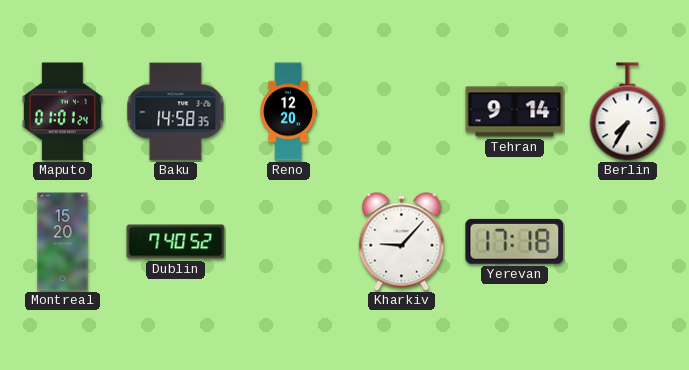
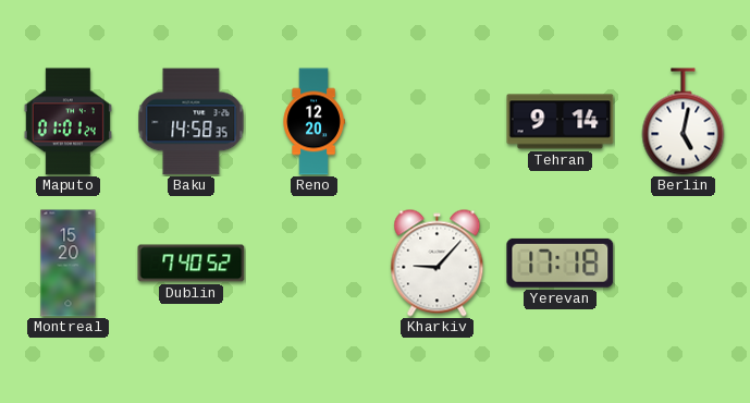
Berlin: 7:35 -> 5:02
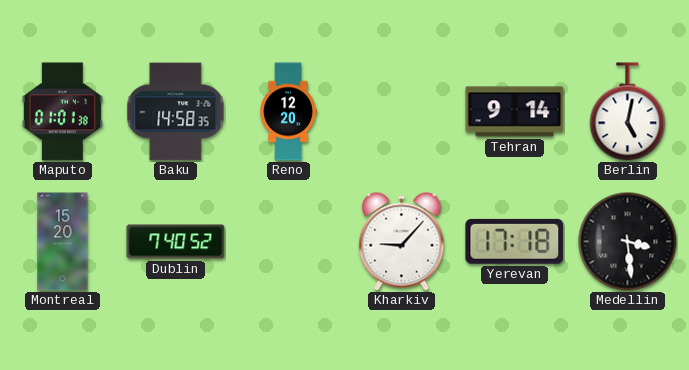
Maputo: 01:01:24 -> 01:01:38
Medellin: none -> 3:29
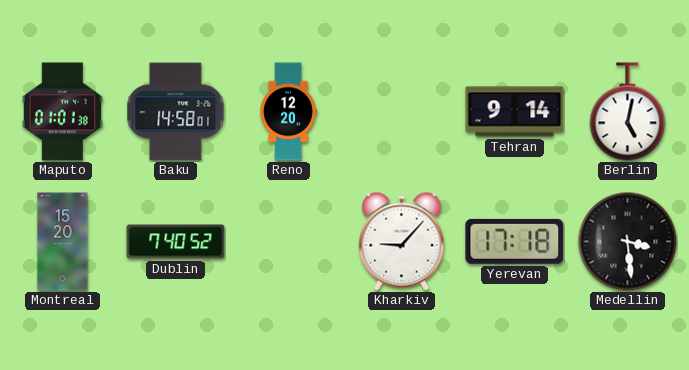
Baku: 14:58:35 -> 14:58:01
